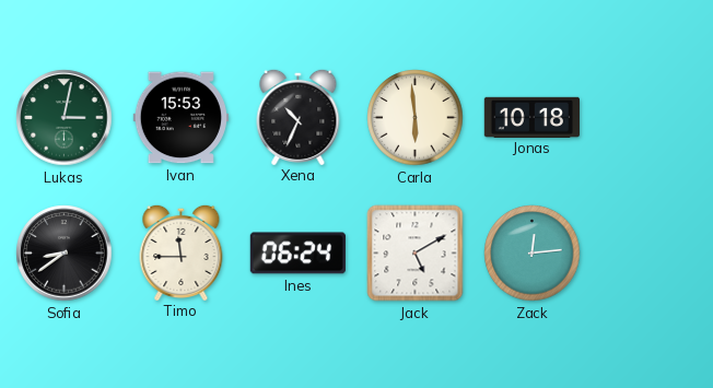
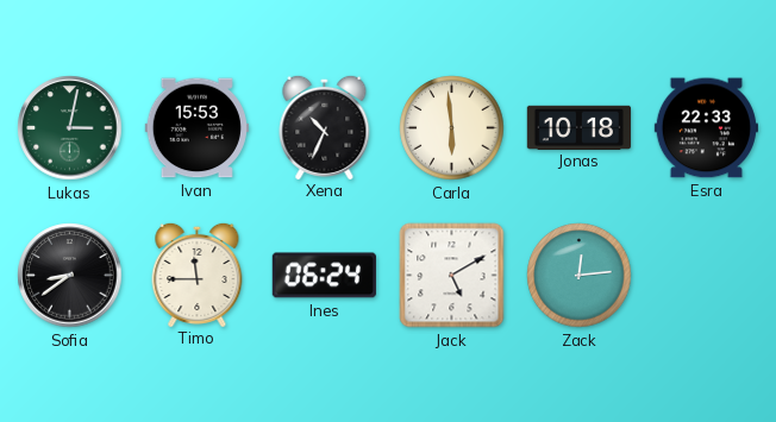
Esra: none -> 22:33
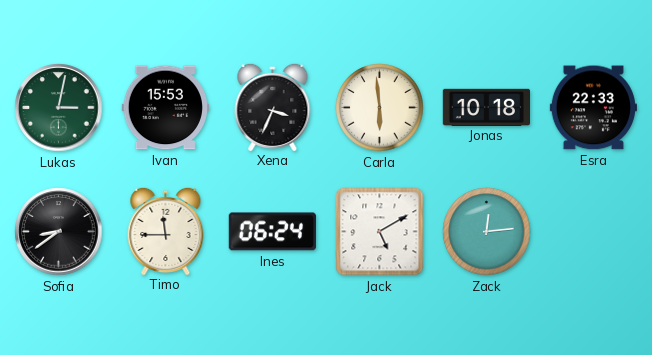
Xena: 10:34 -> 3:34
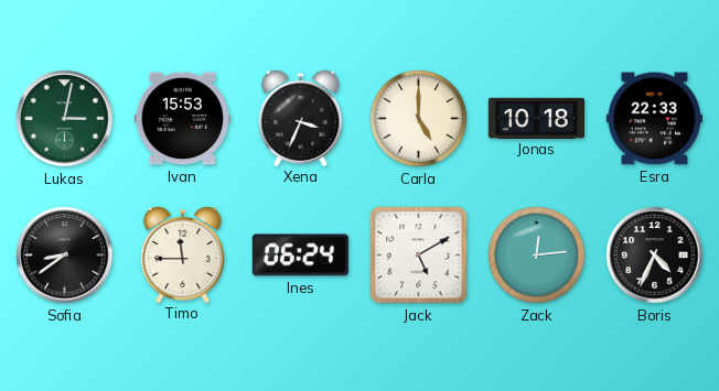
Carla: 5:59 -> 5:00
Boris: none -> 4:34
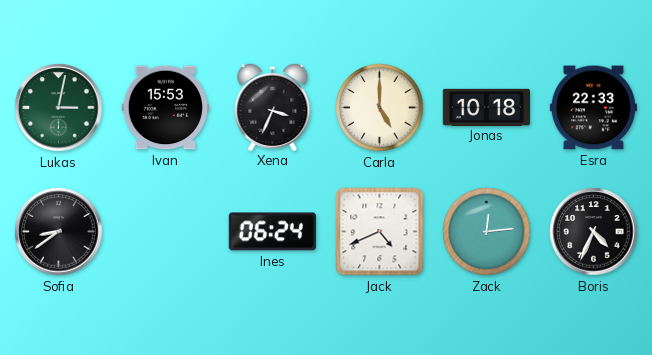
Timo: 11:45 -> none
Jack: 5:10 -> 4:41
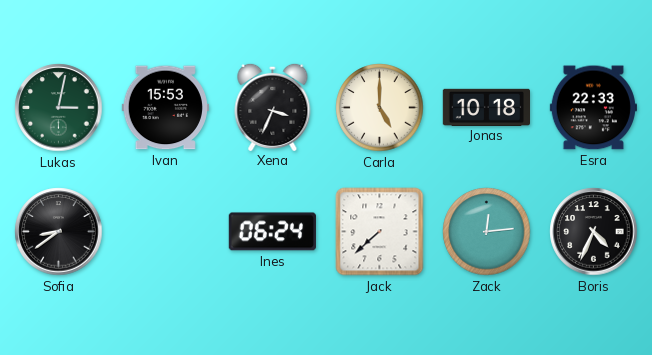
Jack: 4:41 -> 7:38
